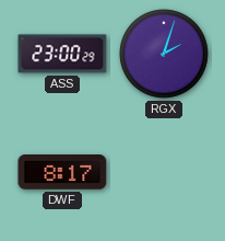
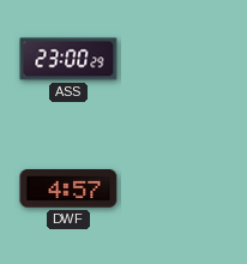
RGX: 2:03 -> none
DWF: 8:17 -> 4:57
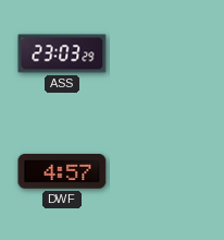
ASS: 23:00 -> 23:03
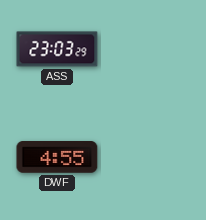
DWF: 4:57 -> 4:55
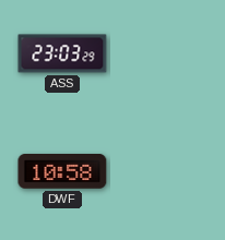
DWF: 4:55 -> 10:58
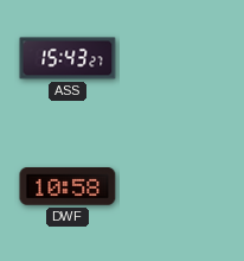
ASS: 23:03 -> 15:43
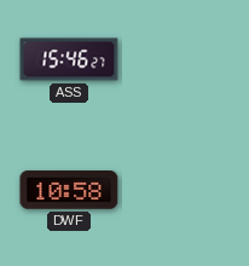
ASS: 15:43 -> 15:46
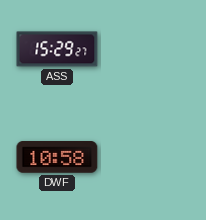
ASS: 15:46 -> 15:29
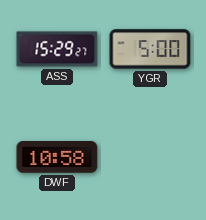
YGR: none -> 5:00
